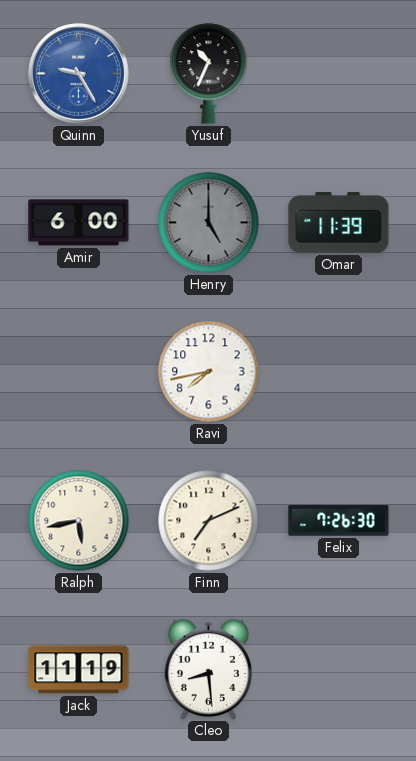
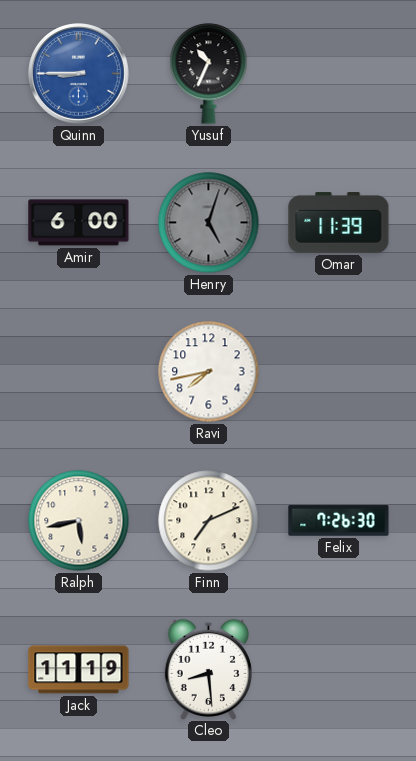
Quinn: 9:25 -> 8:45
Henry: 5:00 -> 5:03
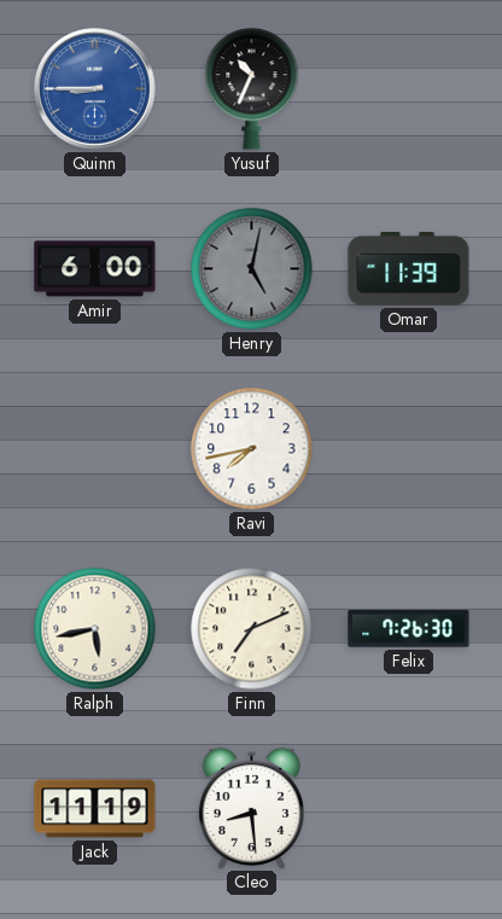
Henry: 5:03 -> 5:02
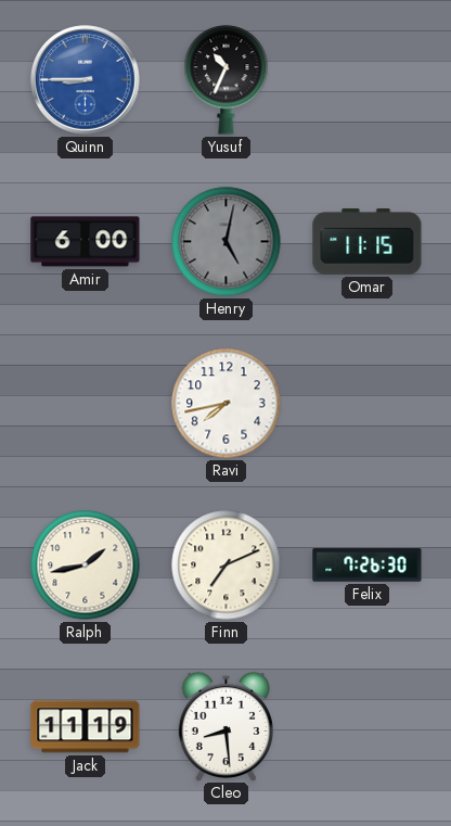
Omar: 11:39 -> 11:15
Ralph: 5:43 -> 1:43
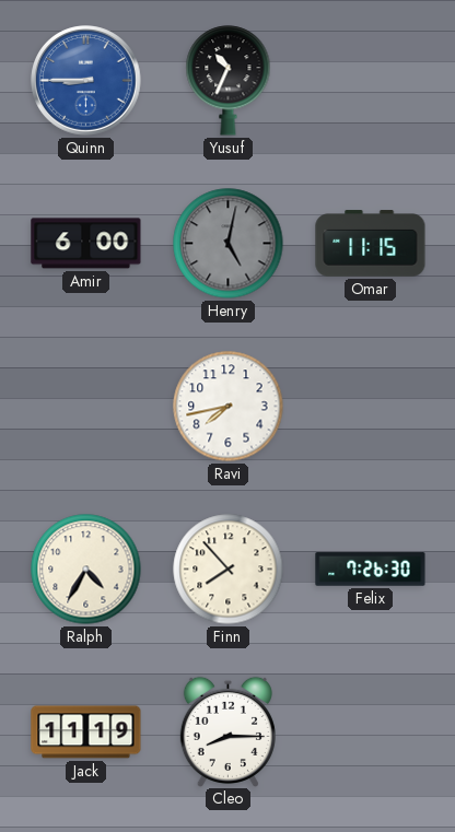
Ralph: 1:43 -> 4:35
Finn: 7:11 -> 7:53
Cleo: 8:29 -> 8:15
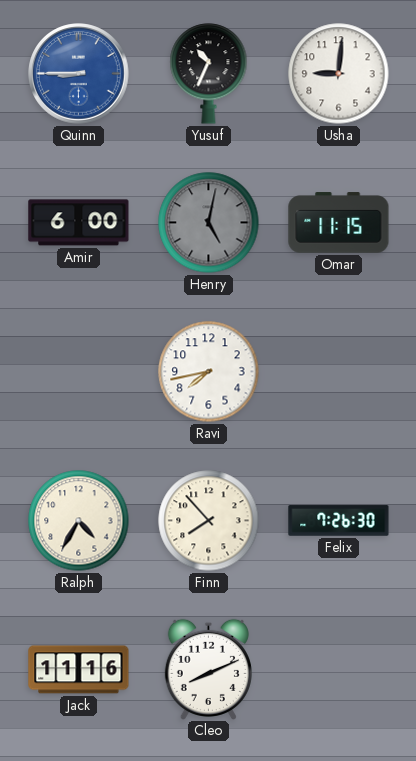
Usha: none -> 9:01
Jack: 11:19 -> 11:16
Cleo: 8:15 -> 8:11
